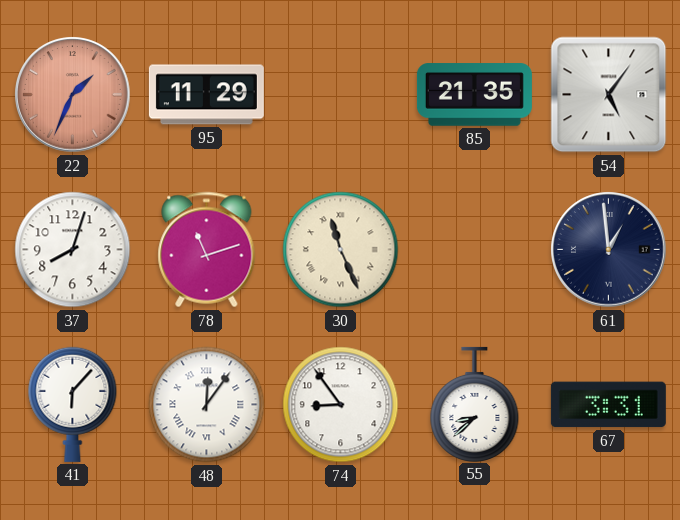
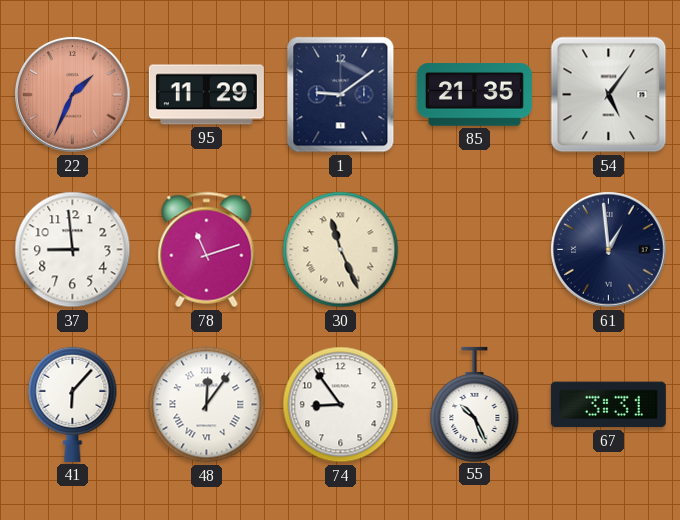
1: none -> 9:09
37: 8:03 -> 8:59
55: 8:38 -> 10:26
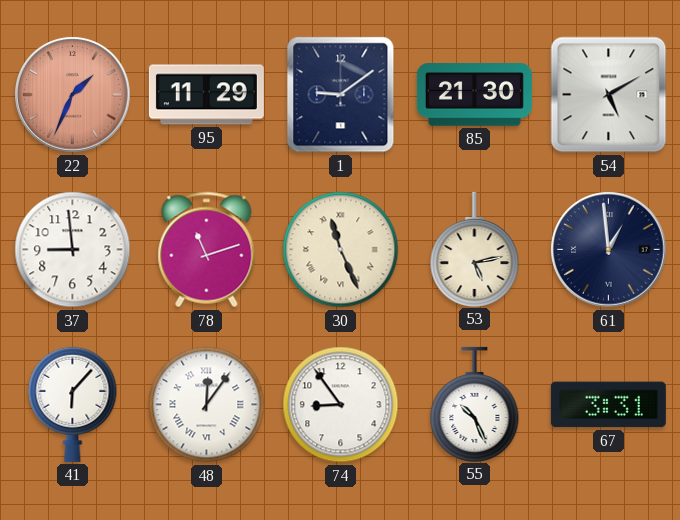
85: 21:35 -> 21:30
54: 5:06 -> 5:10
53: none -> 5:13
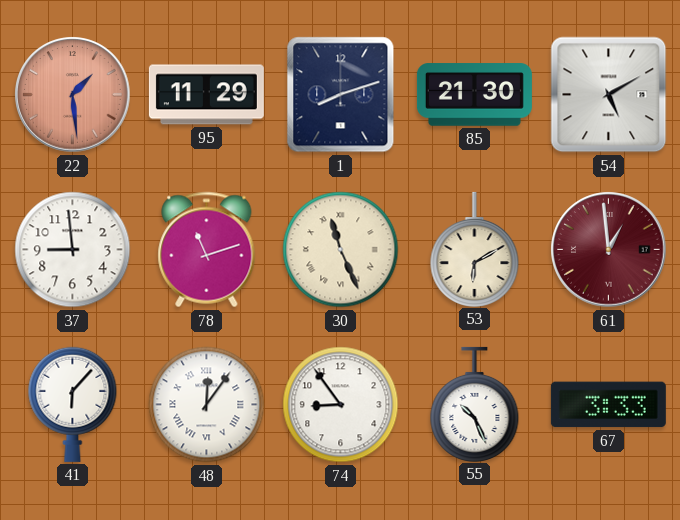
22: 1:34 -> 1:29
1: 9:09 -> 8:12
53: 5:13 -> 6:10
61 dial: navy -> burgundy
67: 3:31 -> 3:33
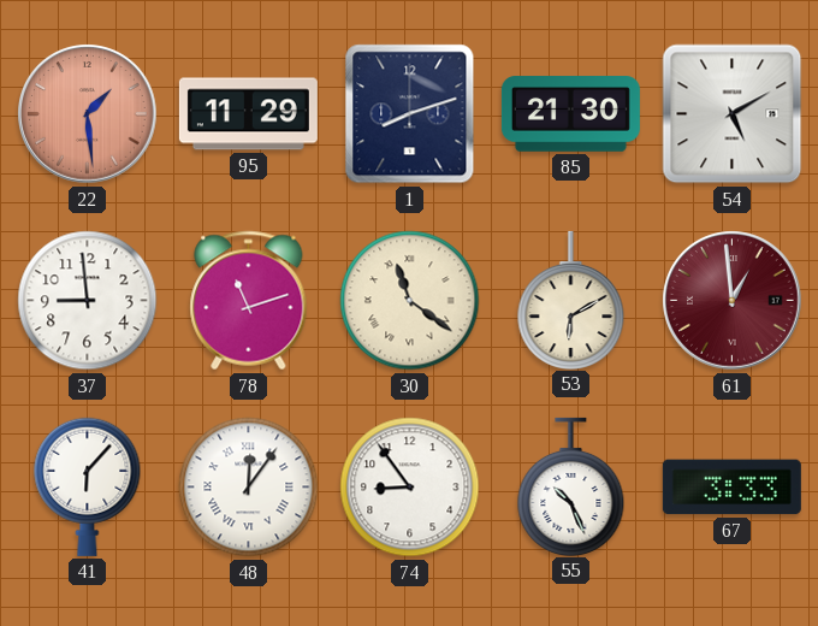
30: 11:26 -> 11:21
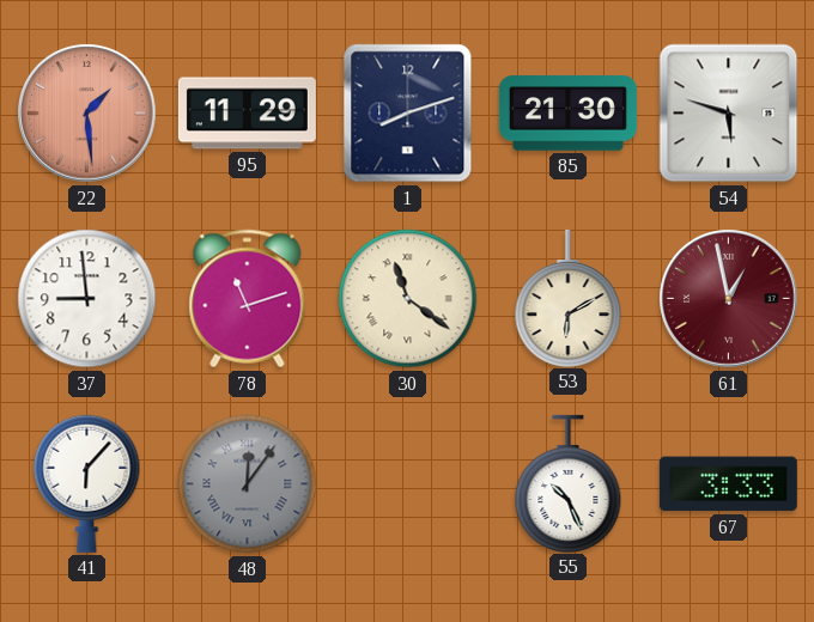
54: 5:10 -> 5:48
61: 12:59 -> 12:58
48 dial: white -> grey
74: 8:54 -> none
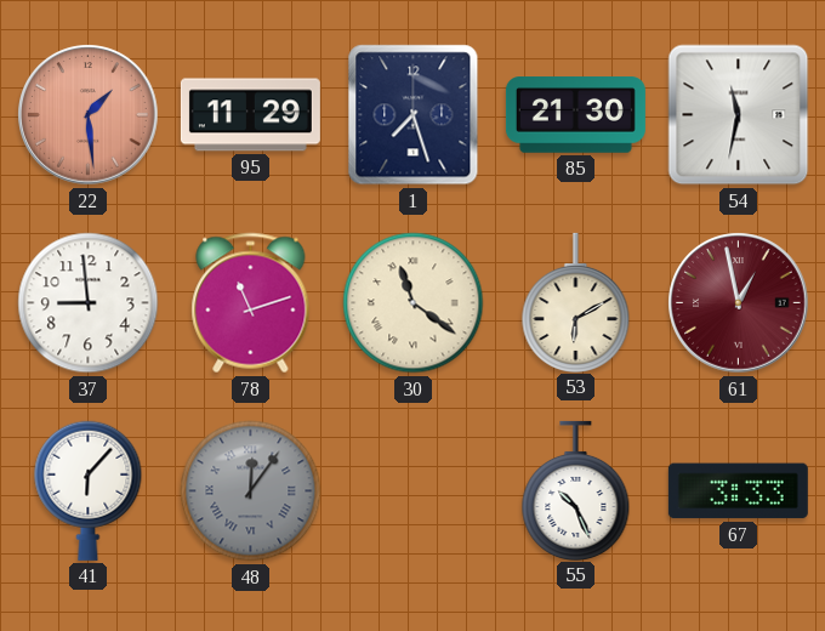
1: 8:12 -> 7:27
54: 5:48 -> 11:32
